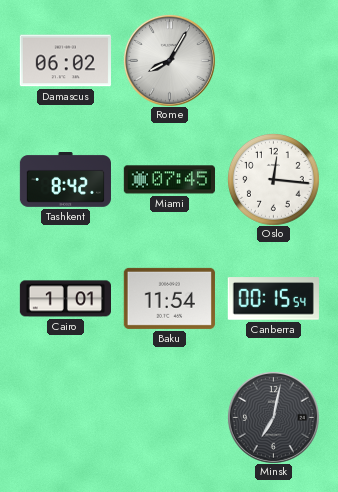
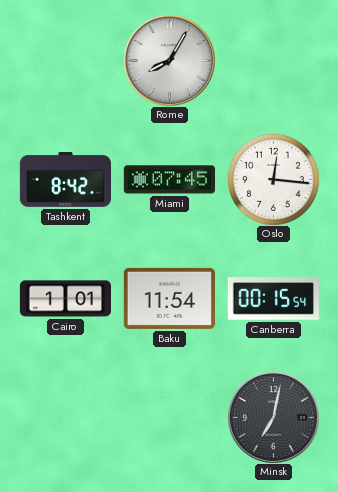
Damascus: 06:02 -> none
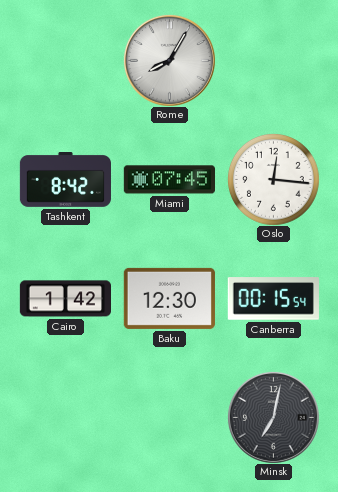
Cairo: 1:01 -> 1:42
Baku: 11:54 -> 12:30
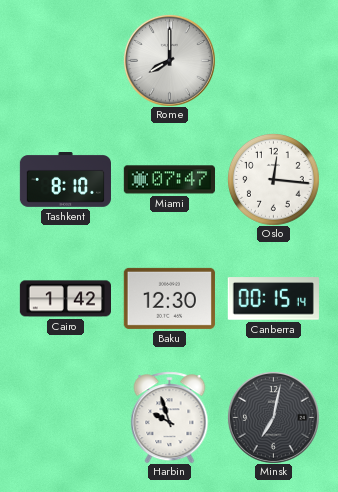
Rome: 8:05 -> 8:00
Tashkent: 8:42 -> 8:10
Miami: 07:45 -> 07:47
Canberra: 00:15:54 -> 00:15:14
Harbin: none -> 9:57
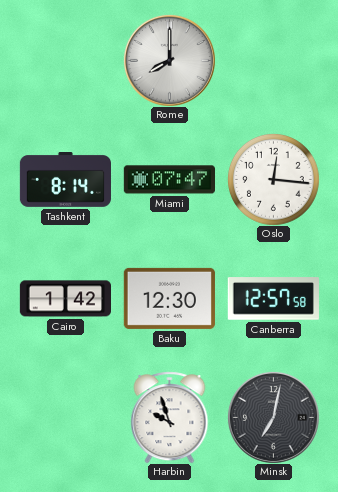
Tashkent: 8:10 -> 8:14
Canberra: 00:15 -> 12:57
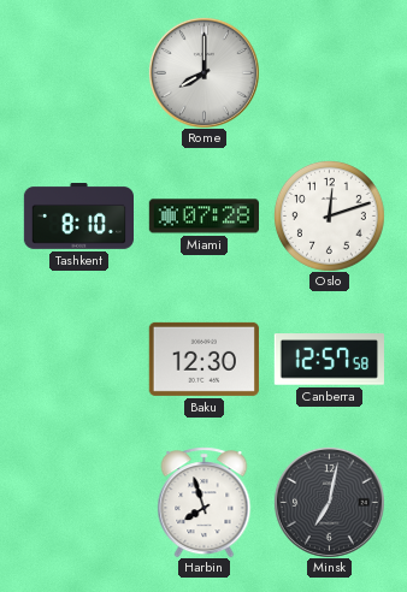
Tashkent: 8:14 -> 8:10
Miami: 07:47 -> 07:28
Oslo: 12:16 -> 12:12
Cairo: 1:42 -> none
Harbin: 9:57 -> 7:57
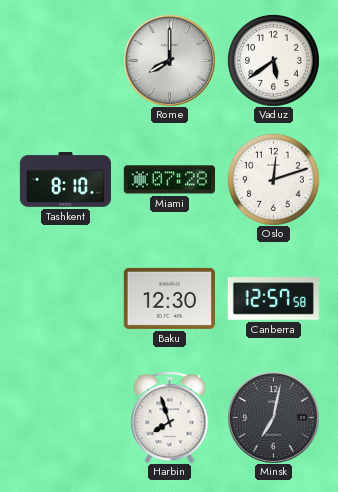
Vaduz: none -> 5:39
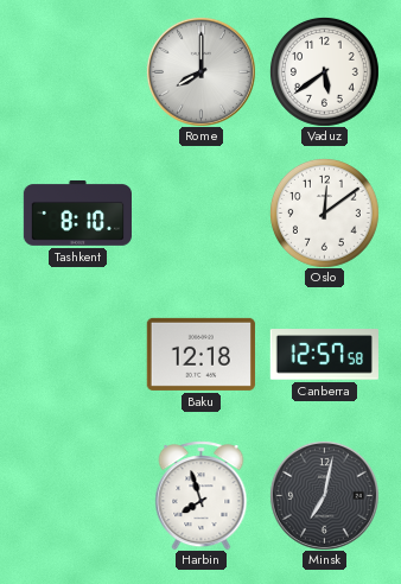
Miami: 07:28 -> none
Oslo: 12:12 -> 12:09
Baku: 12:30 -> 12:18
